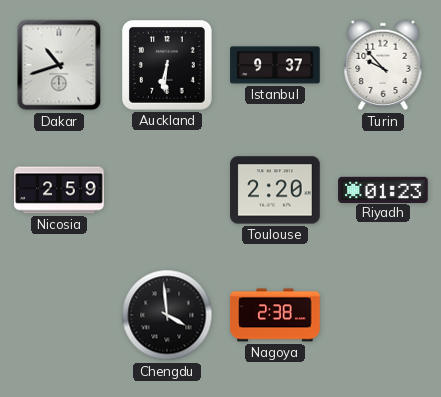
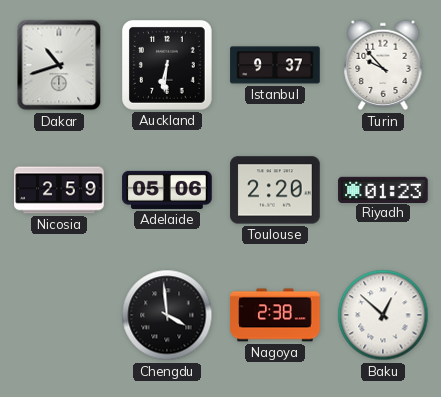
Adelaide: none -> 05:06
Baku: none -> 12:52
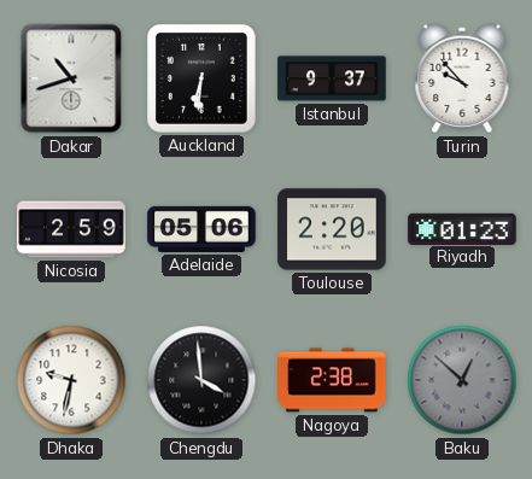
Dhaka: none -> 9:32
Baku dial: white -> grey
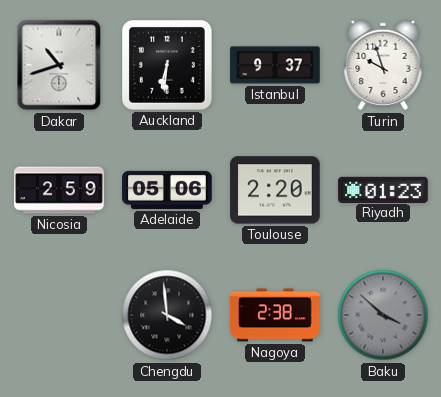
Turin: 9:53 -> 9:57
Dhaka: 9:32 -> none
Baku: 12:52 -> 3:52
